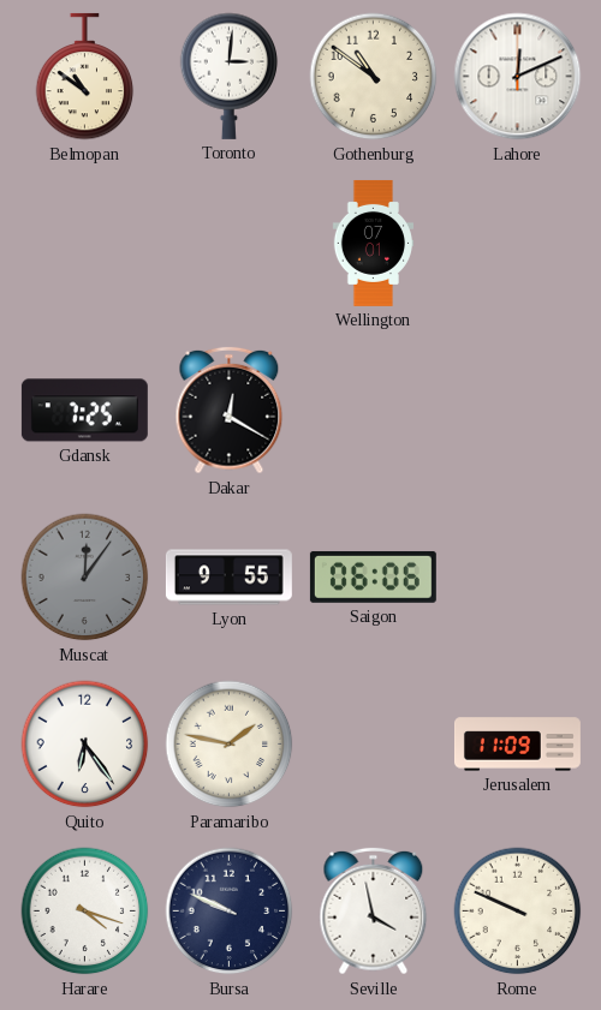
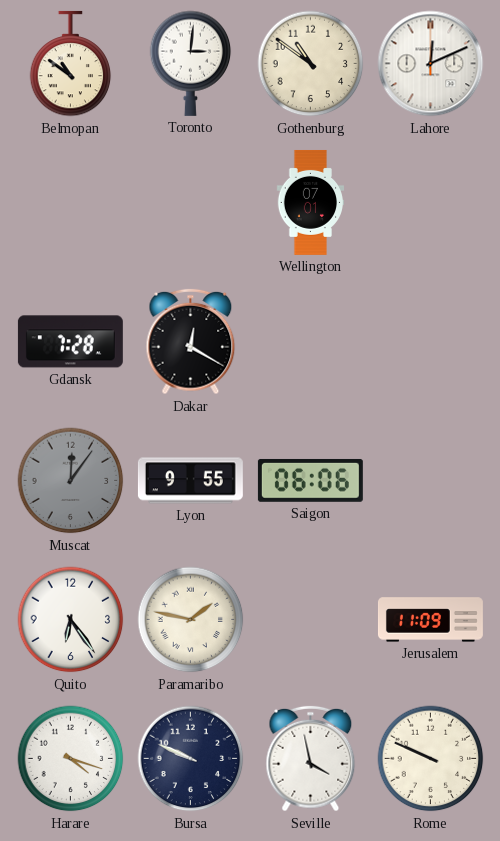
Gdansk: 7:25 -> 7:28
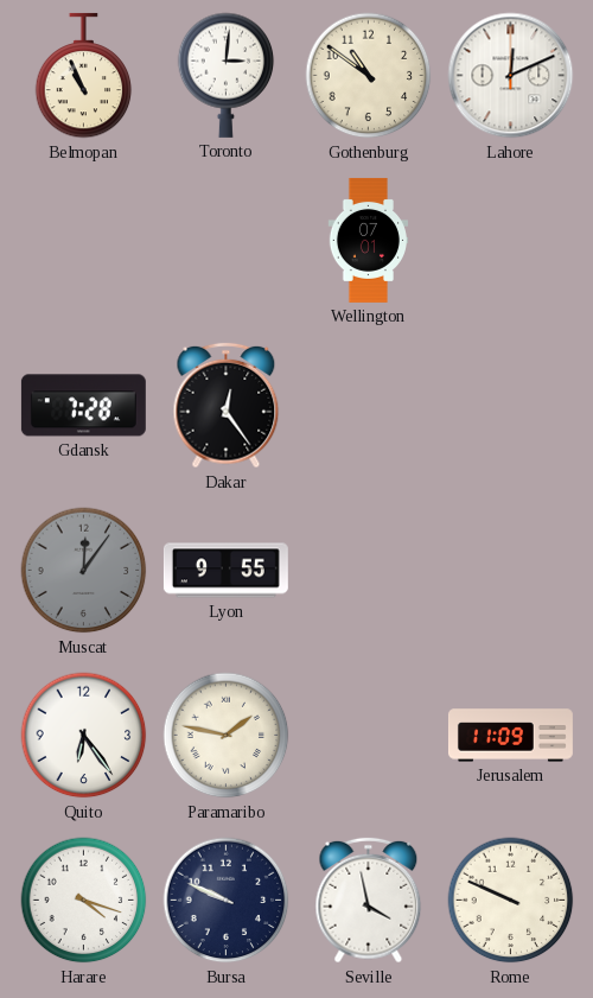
Belmopan: 10:51 -> 10:56
Dakar: 12:20 -> 12:24
Saigon: 06:06 -> none
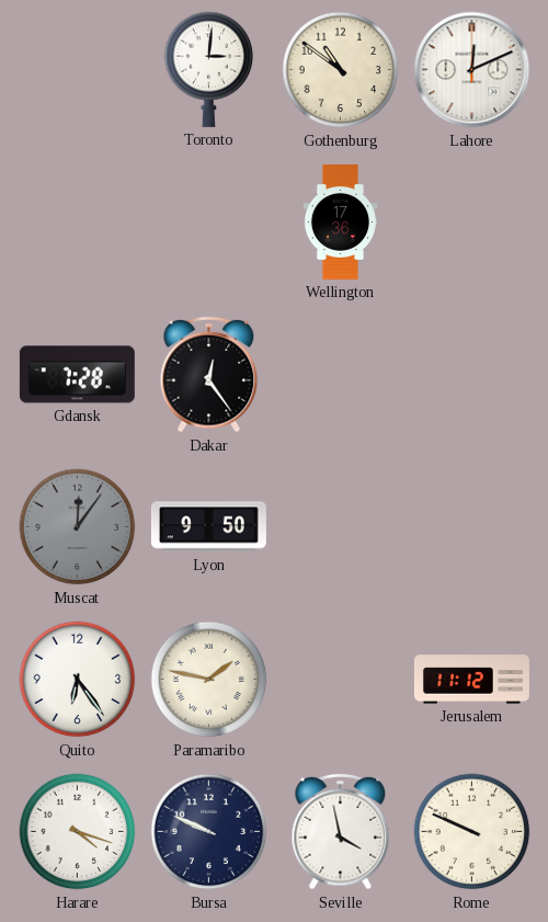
Belmopan: 10:56 -> none
Wellington: 07:01 -> 17:36
Lyon: 9:55 -> 9:50
Jerusalem: 11:09 -> 11:12
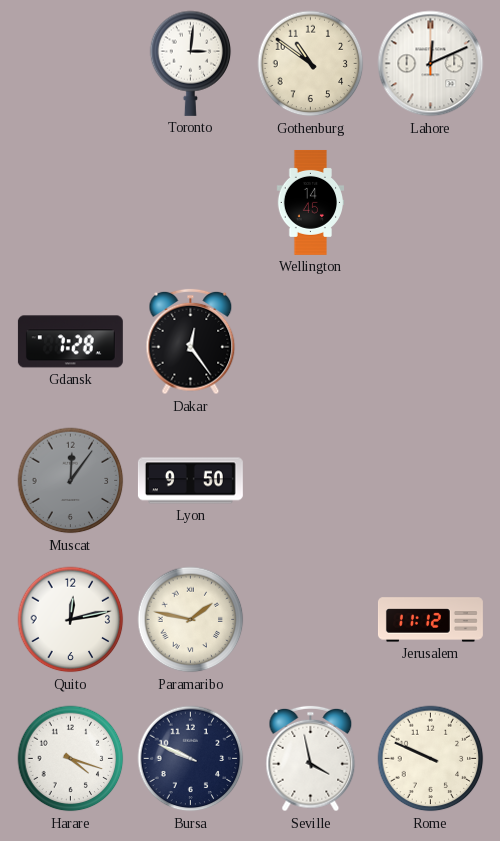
Wellington: 17:36 -> 14:45
Quito: 6:24 -> 12:13
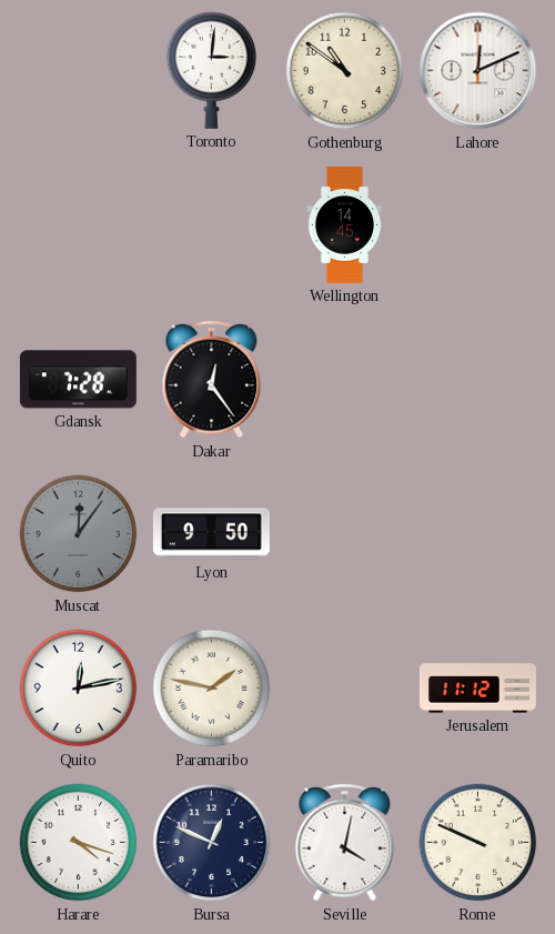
Bursa: 9:49 -> 12:49
Seville: 3:58 -> 4:02
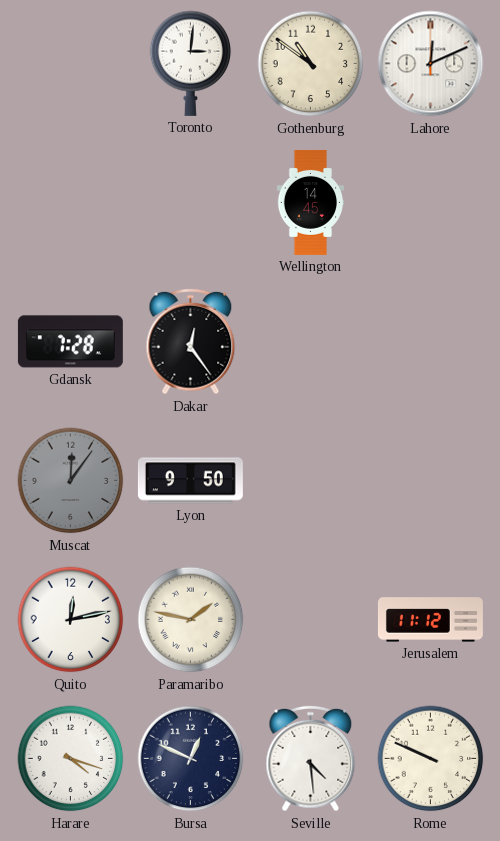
Seville: 4:02 -> 4:29
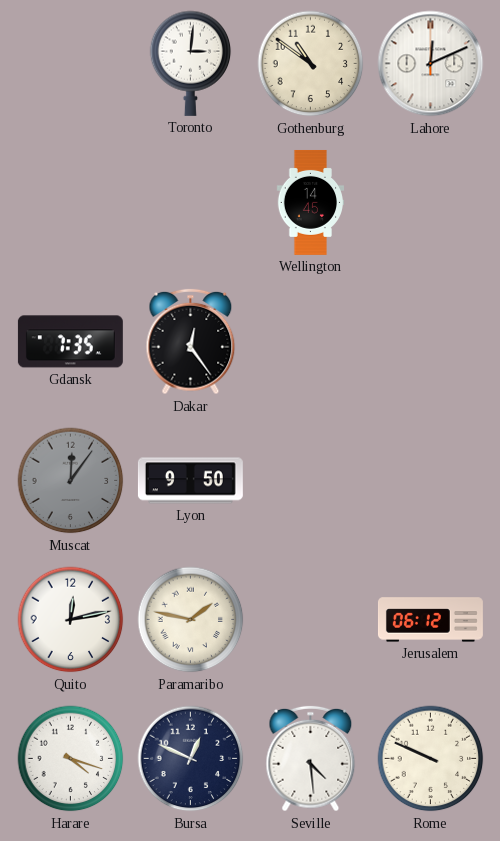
Gdansk: 7:28 -> 7:35
Jerusalem: 11:12 -> 06:12
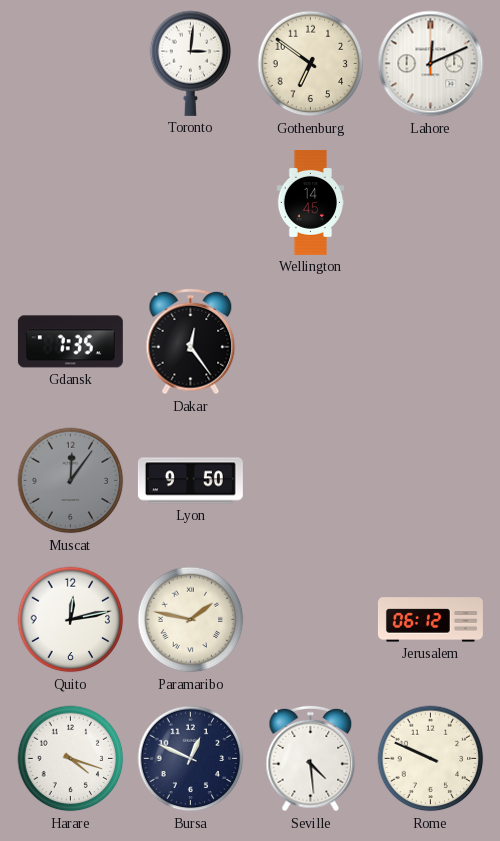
Gothenburg: 10:51 -> 6:51
